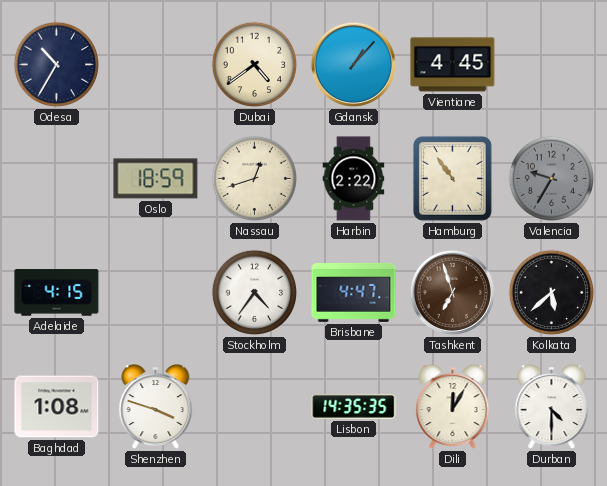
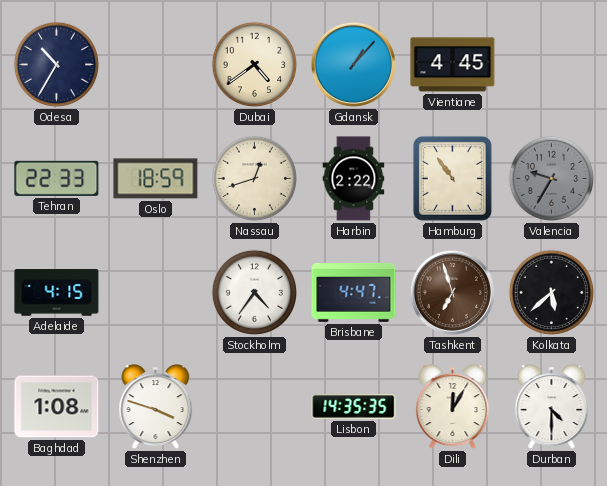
Tehran: none -> 22:33
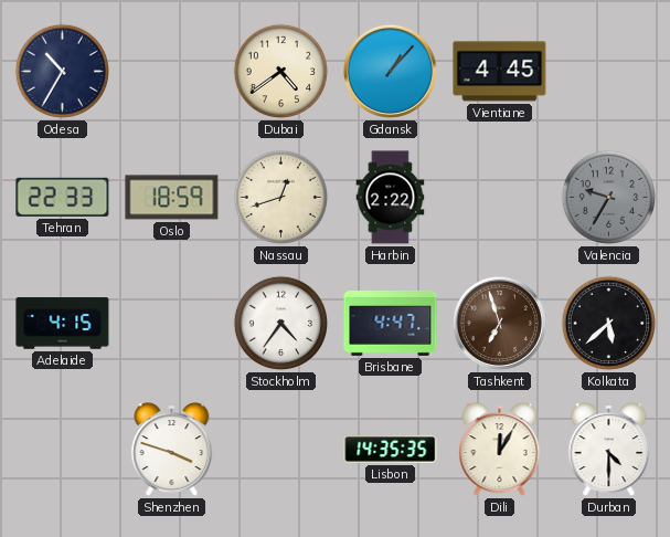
Hamburg: 10:54 -> none
Baghdad: 1:08 -> none
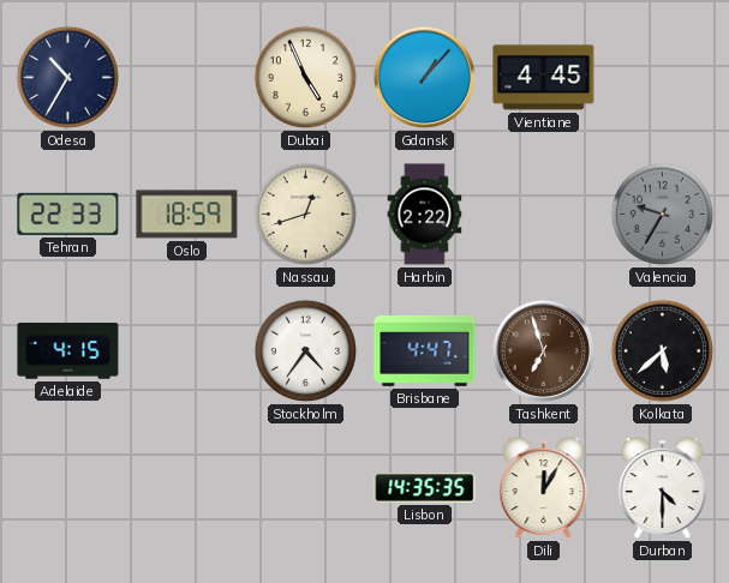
Dubai: 4:39 -> 4:56
Shenzhen: 3:48 -> none
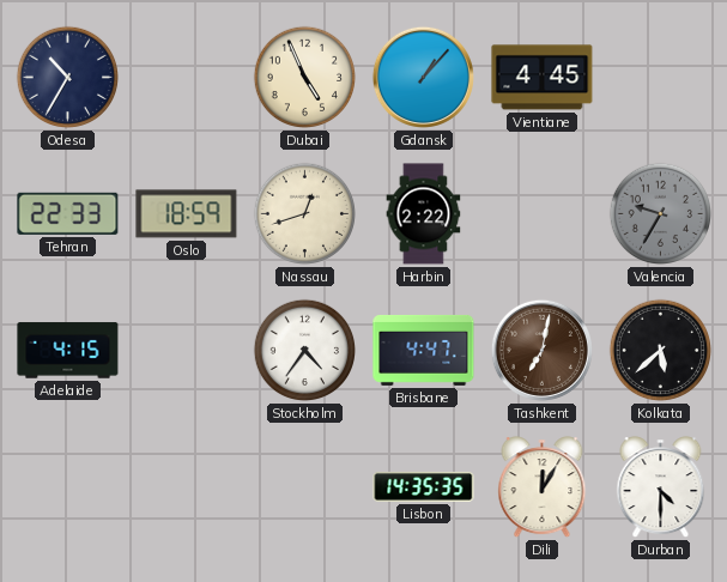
Tashkent: 6:57 -> 7:02
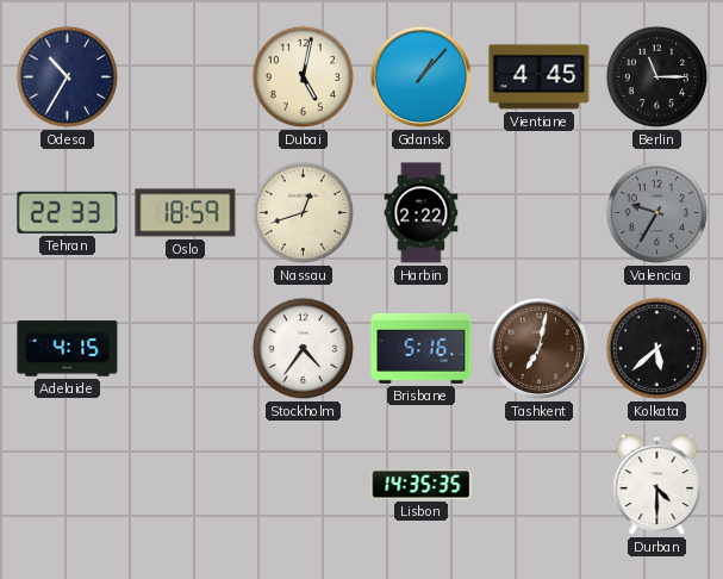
Dubai: 4:56 -> 5:02
Berlin: none -> 11:15
Brisbane: 4:47 -> 5:16
Dili: 12:05 -> none
